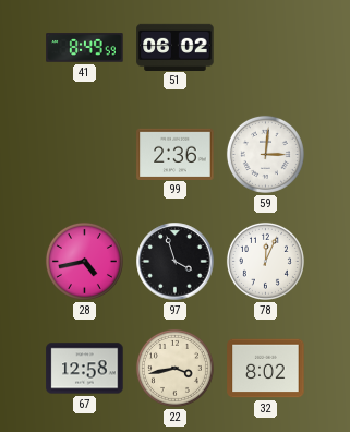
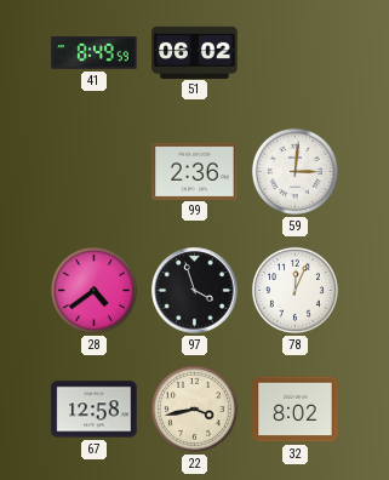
28: 4:43 -> 4:39
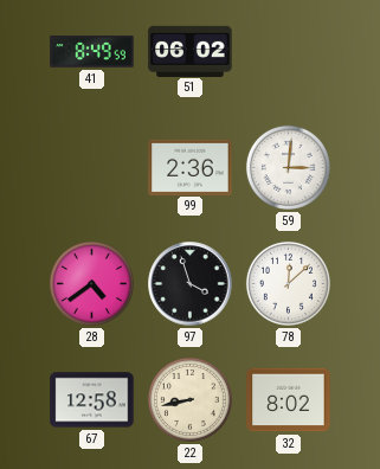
78: 12:04 -> 12:08
22: 3:43 -> 8:43
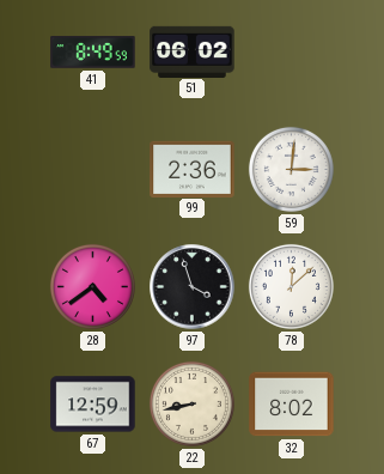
67: 12:58 -> 12:59
